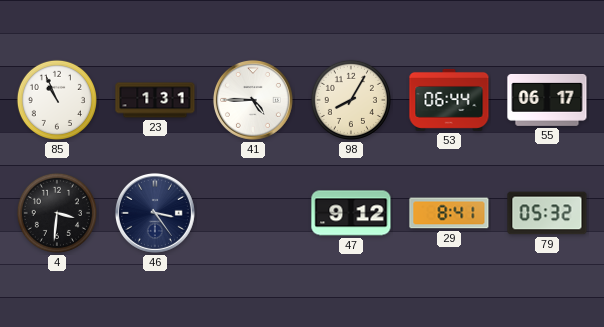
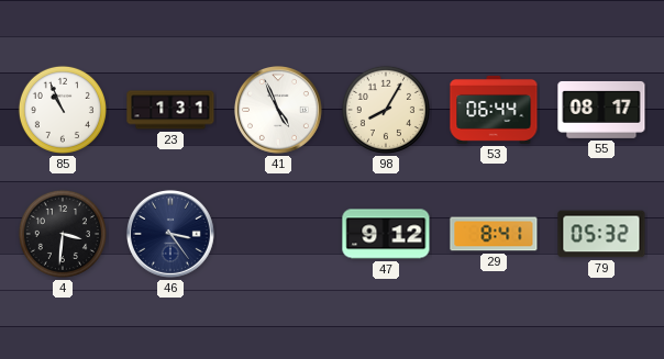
41: 4:45 -> 4:56
55: 06:17 -> 08:17
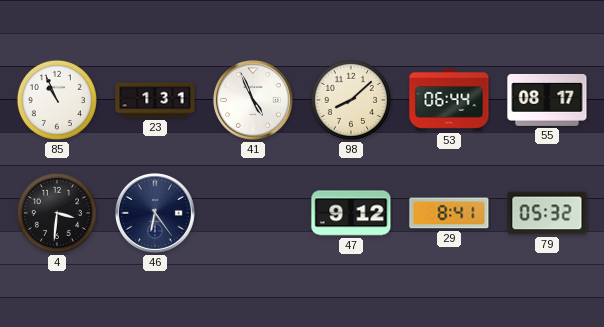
98: 8:05 -> 8:08
46: 3:24 -> 6:24
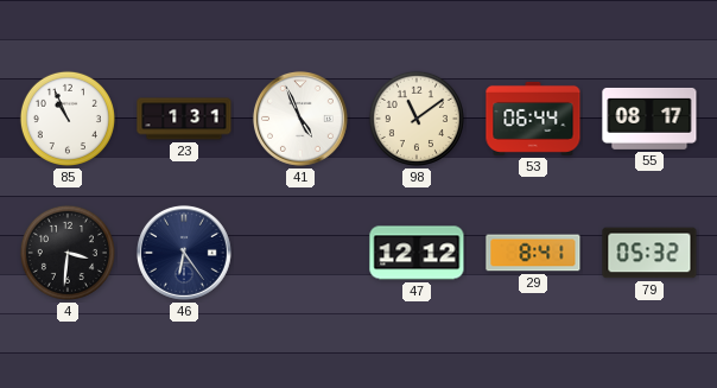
98: 8:08 -> 11:09
47: 9:12 -> 12:12
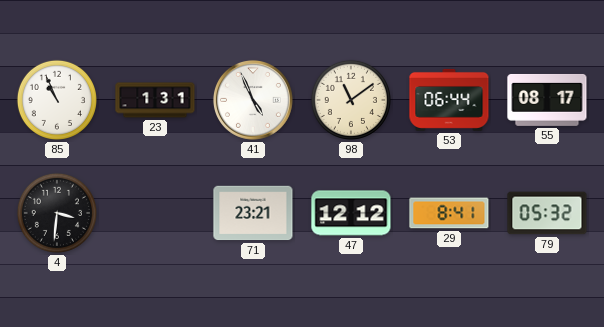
46: 6:24 -> none
71: none -> 23:21
